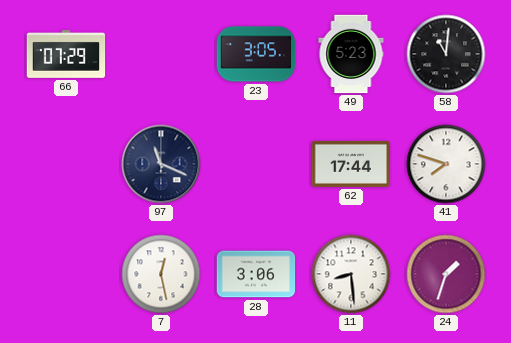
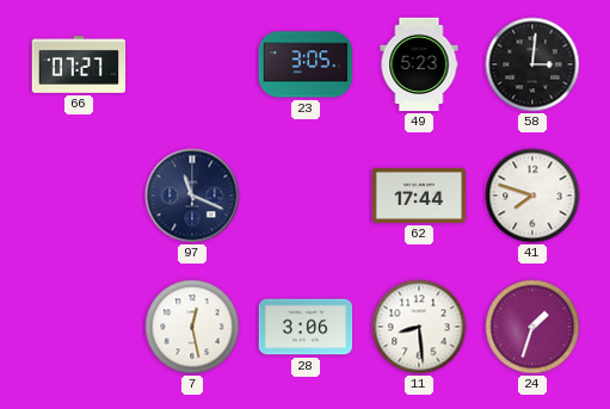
66: 07:29 -> 07:27
58: 11:01 -> 3:01
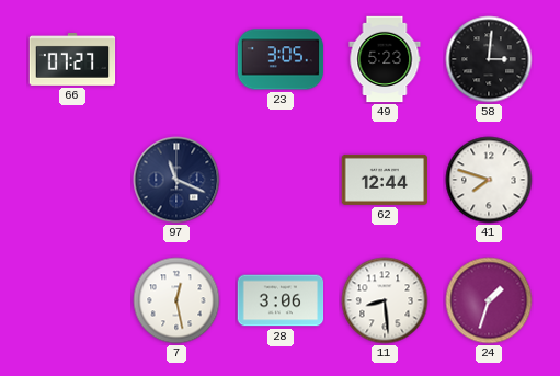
62: 17:44 -> 12:44
